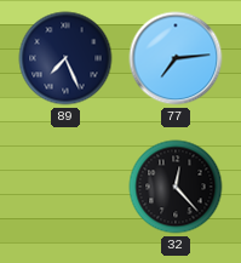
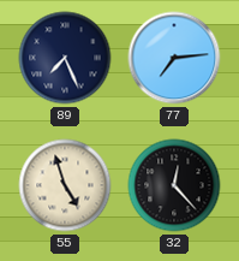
55: none -> 4:57
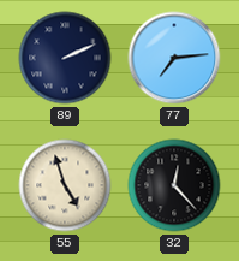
89: 7:26 -> 2:11
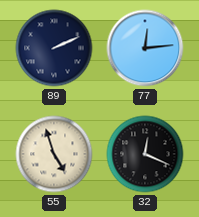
77: 7:14 -> 12:14
32: 12:23 -> 12:19
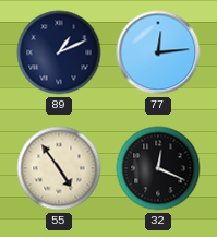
89: 2:11 -> 1:11
55: 4:57 -> 4:54
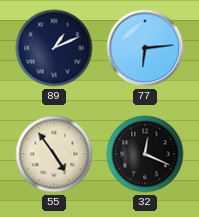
77: 12:14 -> 6:14
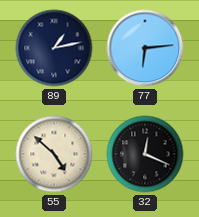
89: 1:11 -> 1:13
55: 4:54 -> 4:52
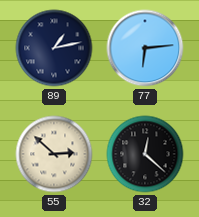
55: 4:52 -> 2:52
32: 12:19 -> 12:22
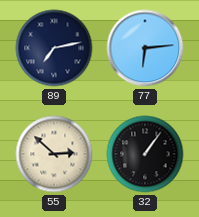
89: 1:13 -> 7:13
32: 12:22 -> 1:06
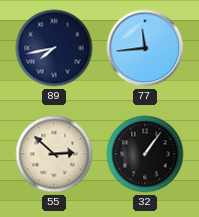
89: 7:13 -> 7:43
77: 6:14 -> 11:44
